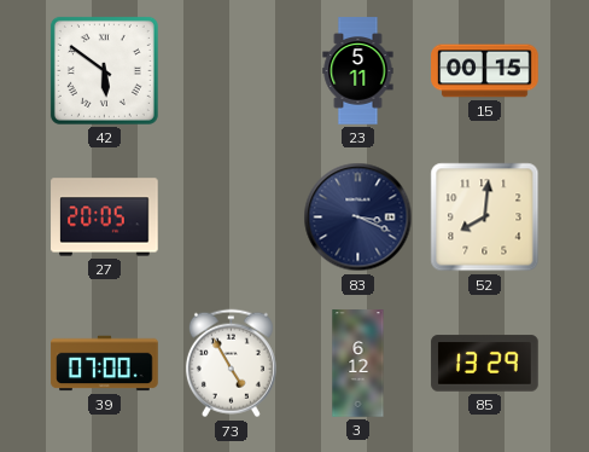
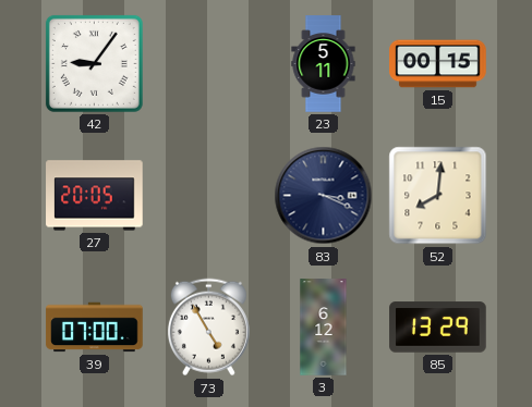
42: 5:51 -> 9:06
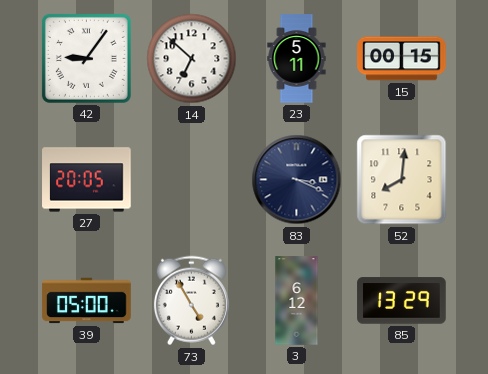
14: none -> 6:52
39: 07:00 -> 05:00
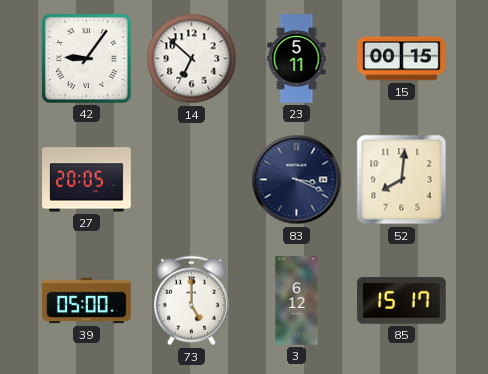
73: 4:55 -> 5:00
85: 13:29 -> 15:17
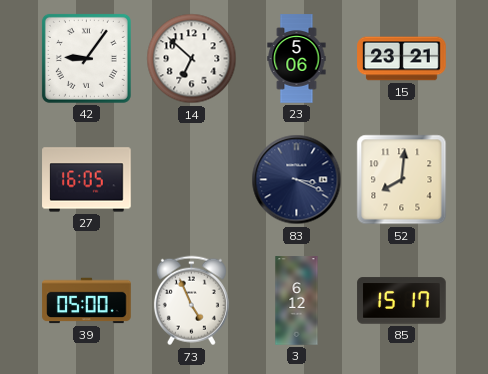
23: 5:11 -> 5:06
15: 00:15 -> 23:21
27: 20:05 -> 16:05
73: 5:00 -> 4:56
